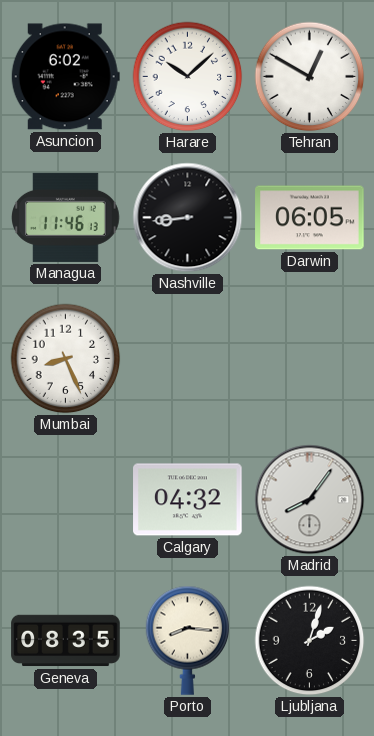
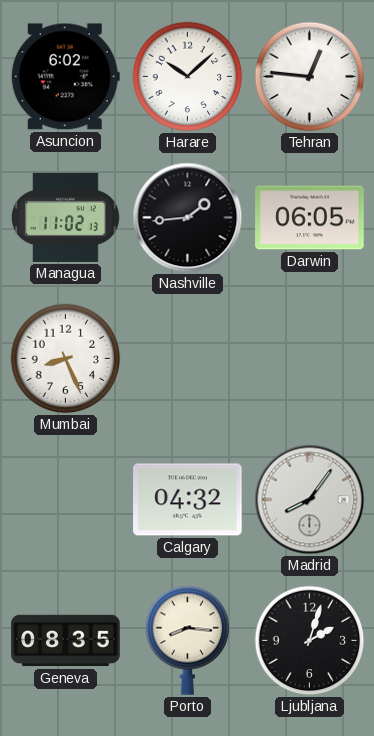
Tehran: 12:50 -> 12:46
Managua: 11:46 -> 11:02
Nashville: 8:44 -> 1:44
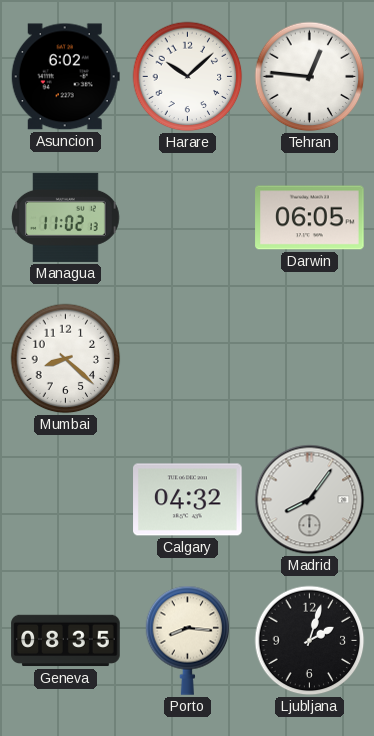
Nashville: 1:44 -> none
Mumbai: 8:26 -> 8:22
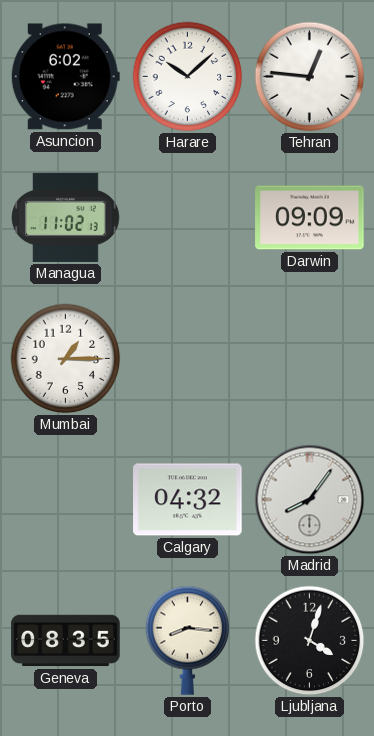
Darwin: 06:05 -> 09:09
Mumbai: 8:22 -> 1:15
Ljubljana: 2:03 -> 4:03
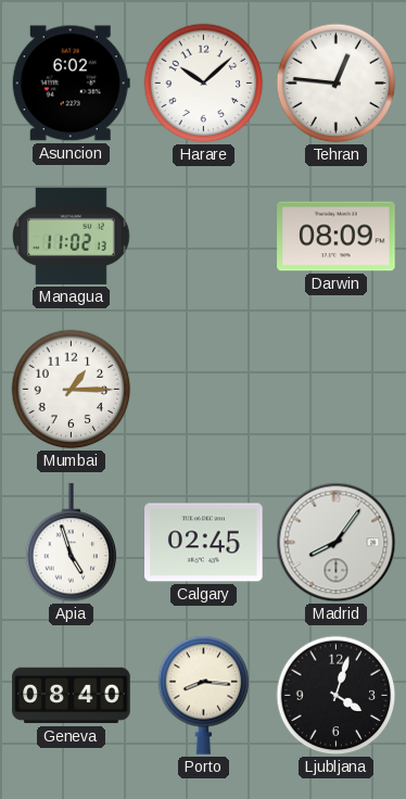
Darwin: 09:09 -> 08:09
Apia: none -> 4:57
Calgary: 04:32 -> 02:45
Geneva: 08:35 -> 08:40
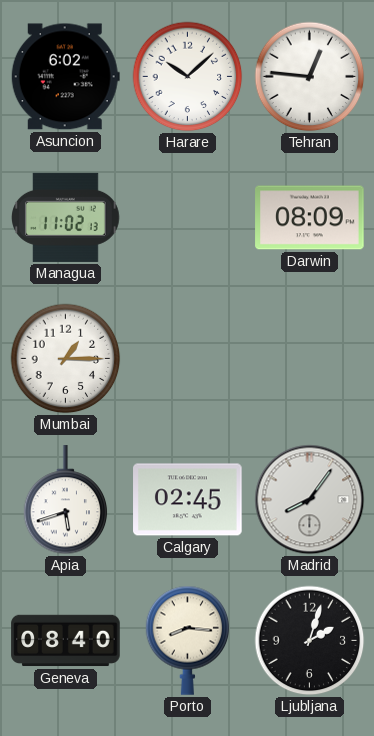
Apia: 4:57 -> 5:42
Ljubljana: 4:03 -> 2:03
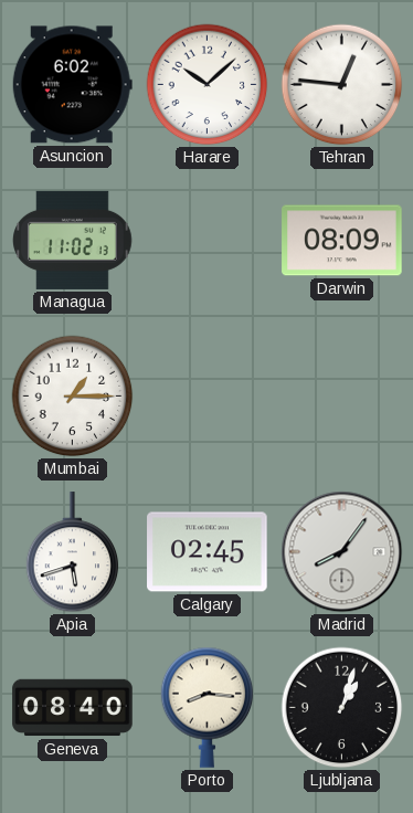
Ljubljana: 2:03 -> 1:03
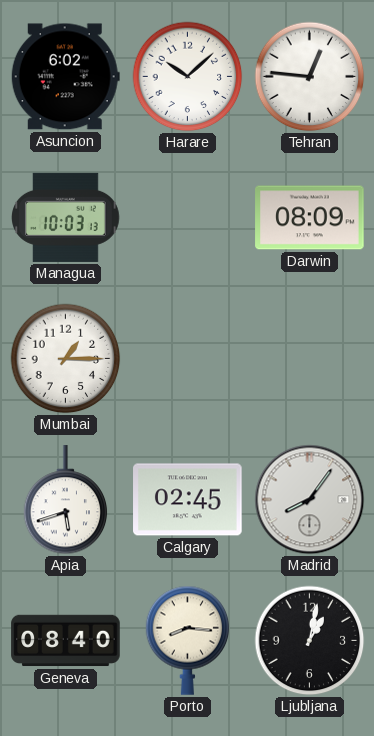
Managua: 11:02 -> 10:03
Ljubljana: 1:03 -> 1:02
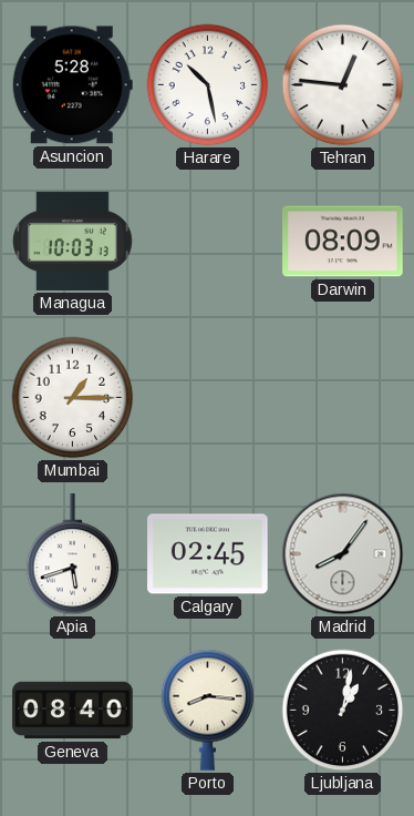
Asuncion: 6:02 -> 5:28
Harare: 10:08 -> 10:28
